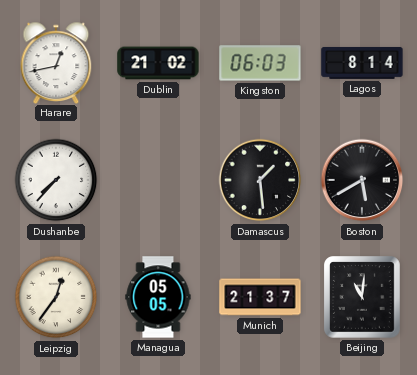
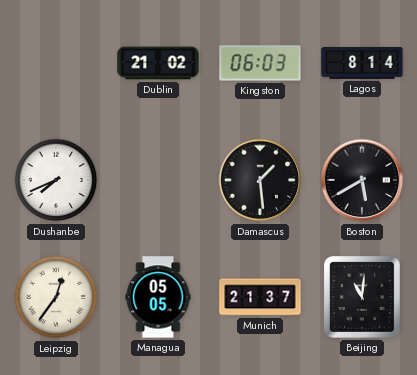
Harare: 12:43 -> none
Dushanbe: 7:37 -> 7:41
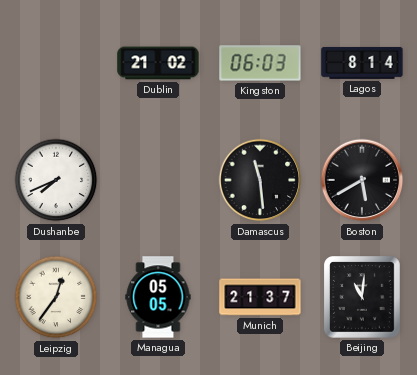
Damascus: 1:29 -> 11:29
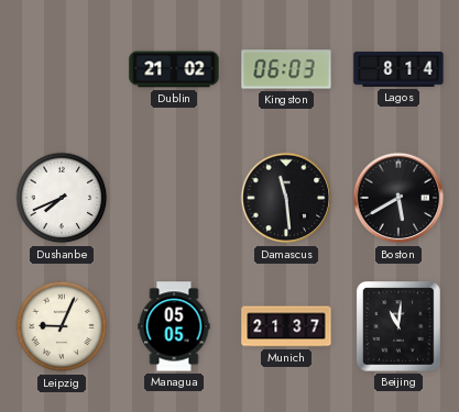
Leipzig: 12:36 -> 9:04
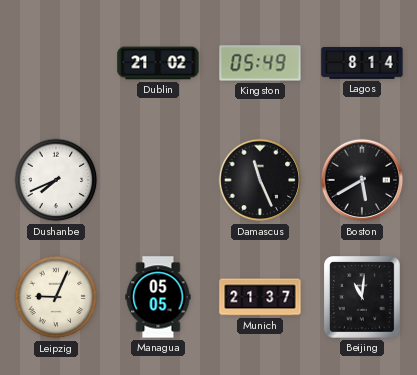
Kingston: 06:03 -> 05:49
Damascus: 11:29 -> 11:26
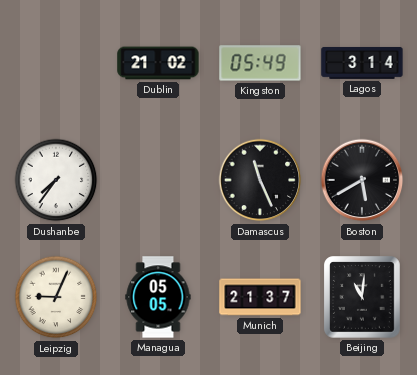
Lagos: 8:14 -> 3:14
Dushanbe: 7:41 -> 7:36
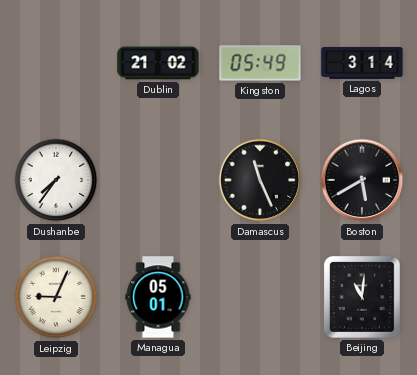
Managua: 05:05 -> 05:01
Munich: 21:37 -> none
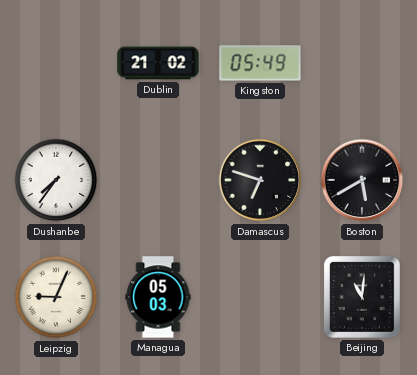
Lagos: 3:14 -> none
Damascus: 11:26 -> 6:48
Managua: 05:01 -> 05:03
